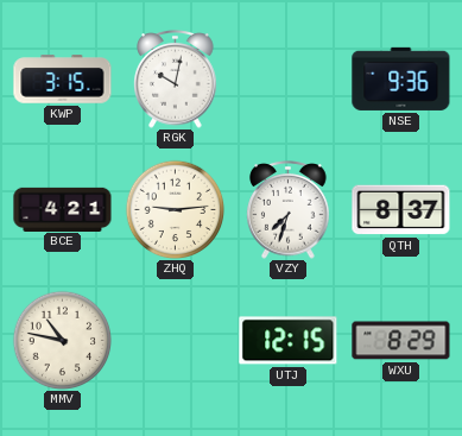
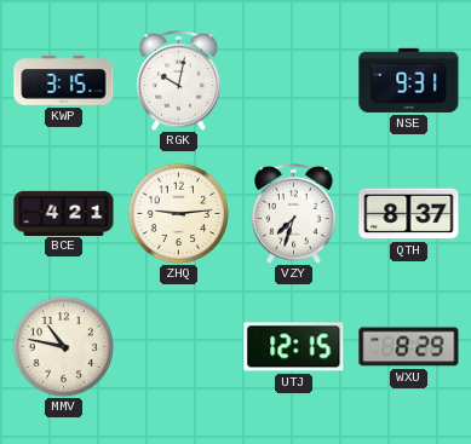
NSE: 9:36 -> 9:31
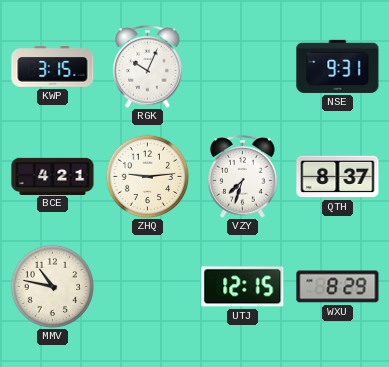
RGK: 10:02 -> 10:04
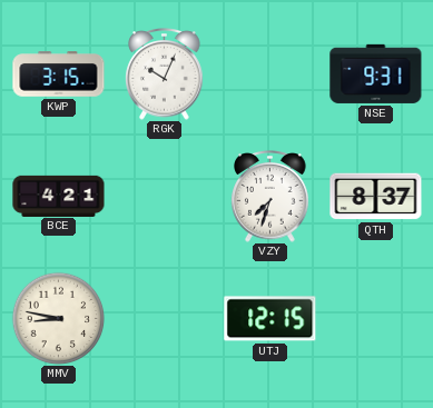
ZHQ: 9:14 -> none
MMV: 10:47 -> 8:47
WXU: 8:29 -> none
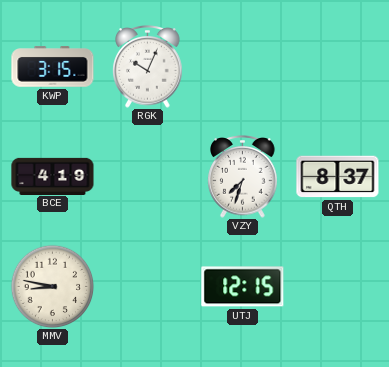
NSE: 9:31 -> none
BCE: 4:21 -> 4:19
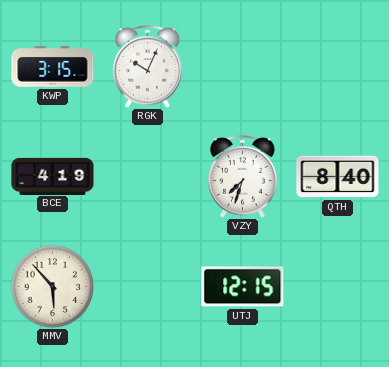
QTH: 8:37 -> 8:40
MMV: 8:47 -> 5:53
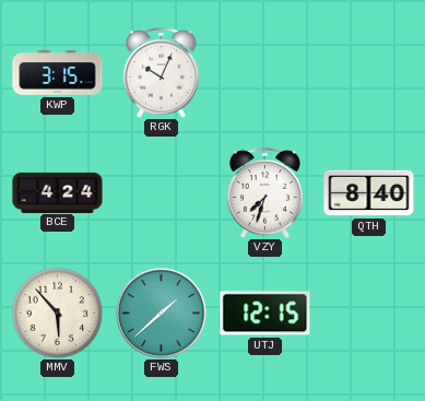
BCE: 4:19 -> 4:24
FWS: none -> 1:38
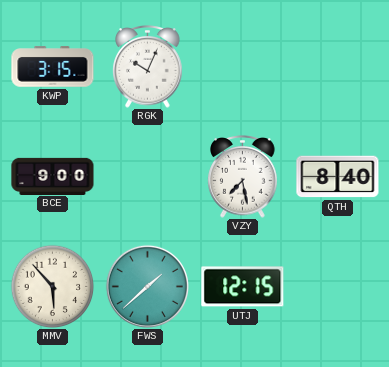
BCE: 4:24 -> 9:00
VZY: 7:33 -> 7:28
